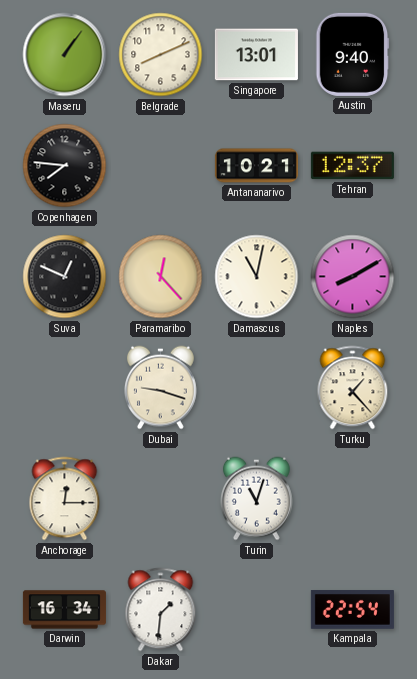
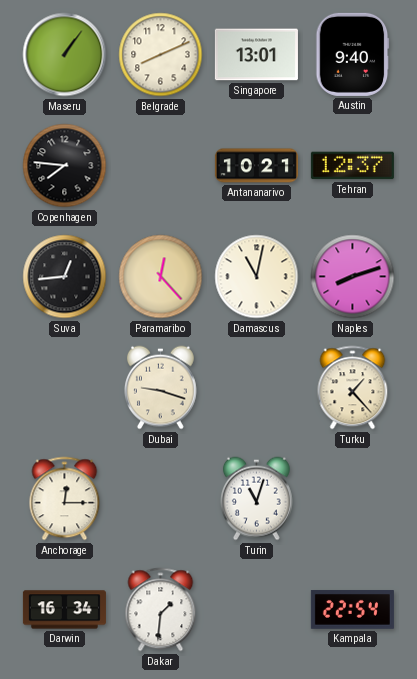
Suva: 12:49 -> 12:44
Naples: 8:10 -> 8:12
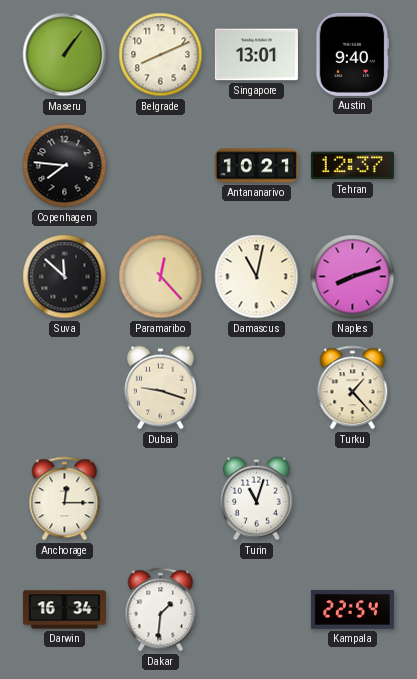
Suva: 12:44 -> 11:52
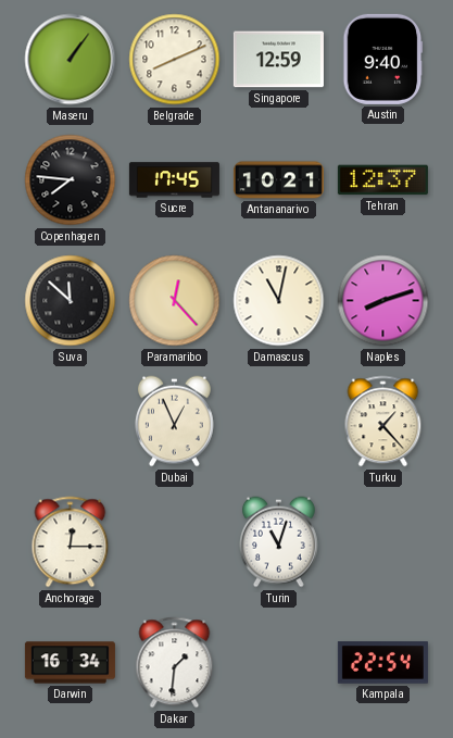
Singapore: 13:01 -> 12:59
Sucre: none -> 17:45
Dubai: 9:18 -> 12:56
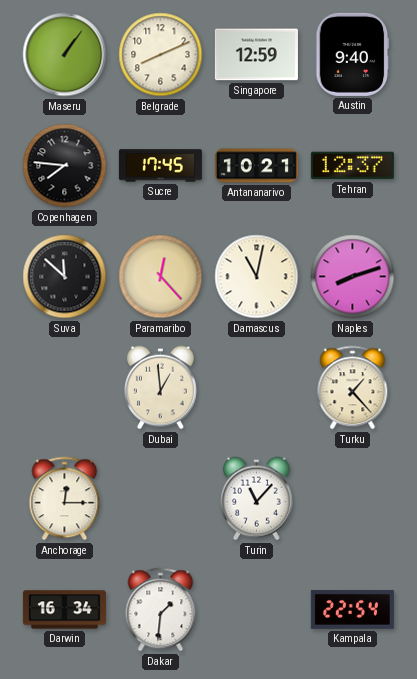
Dubai: 12:56 -> 12:59
Turin: 11:03 -> 11:07
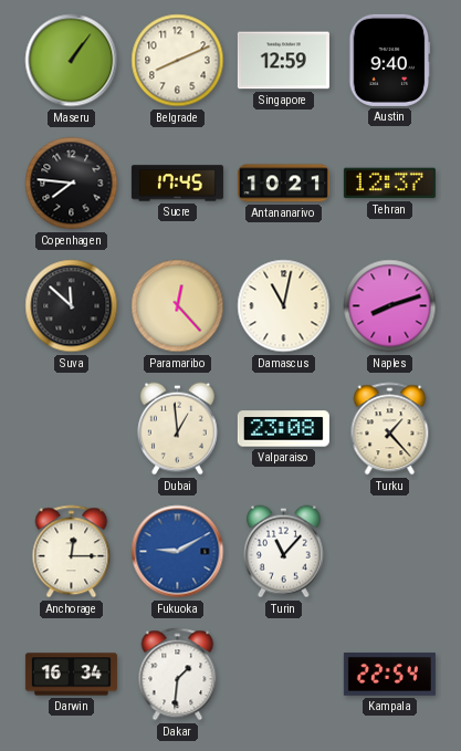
Valparaiso: none -> 23:08
Fukuoka: none -> 9:10
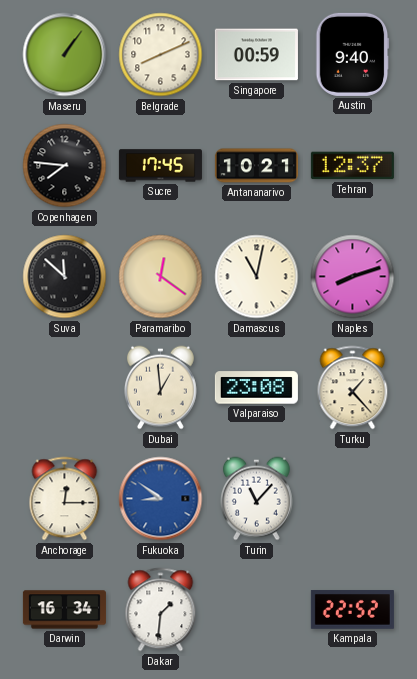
Singapore: 12:59 -> 00:59
Paramaribo: 12:23 -> 12:21
Fukuoka: 9:10 -> 8:51
Kampala: 22:54 -> 22:52
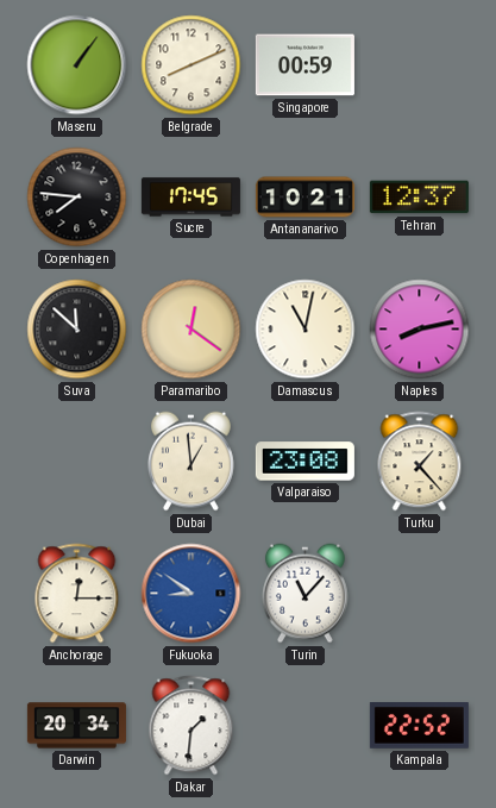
Austin: 9:40 -> none
Naples: 8:12 -> 8:13
Darwin: 16:34 -> 20:34
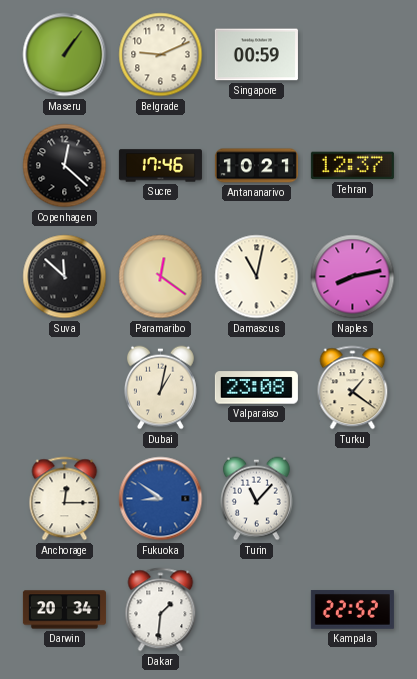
Belgrade: 8:11 -> 9:11
Copenhagen: 7:46 -> 12:22
Sucre: 17:45 -> 17:46
Dubai: 12:59 -> 1:02
Turku: 1:23 -> 1:21
